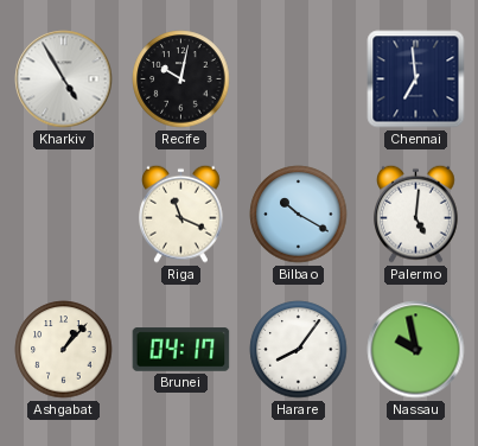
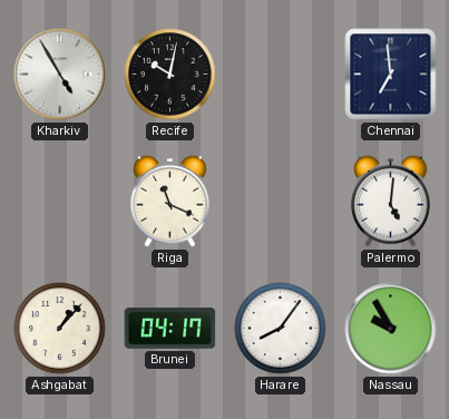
Bilbao: 10:20 -> none
Nassau: 9:58 -> 9:55
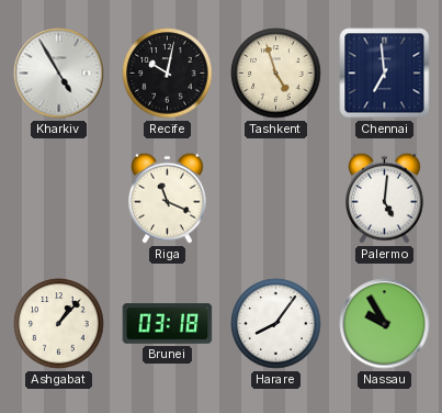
Tashkent: none -> 4:57
Brunei: 04:17 -> 03:18
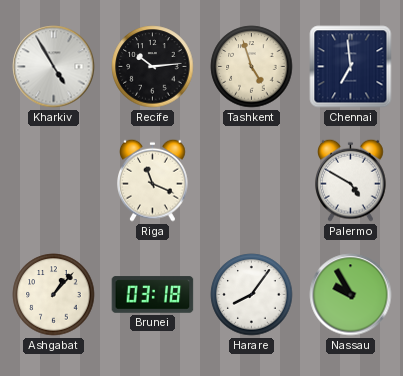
Recife: 10:02 -> 10:14
Palermo: 5:01 -> 4:50
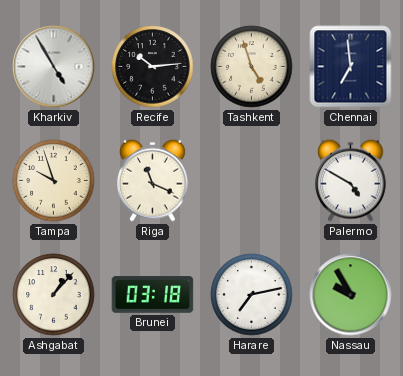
Tampa: none -> 9:57
Harare: 8:06 -> 7:13
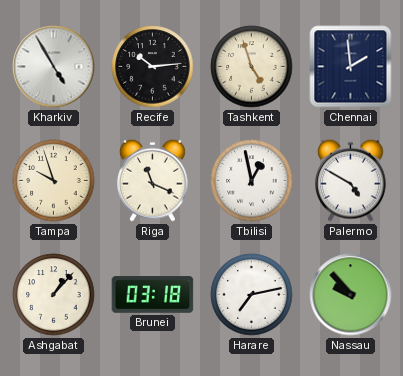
Chennai: 6:59 -> 1:59
Tbilisi: none -> 12:58
Nassau: 9:55 -> 9:53
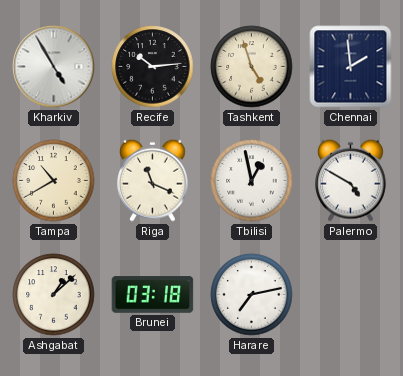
Tampa: 9:57 -> 10:40
Ashgabat: 1:07 -> 1:08
Nassau: 9:53 -> none
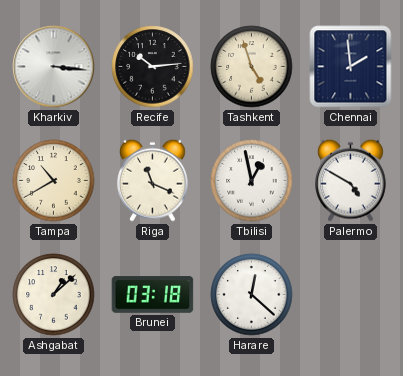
Kharkiv: 4:55 -> 3:16
Harare: 7:13 -> 12:22
